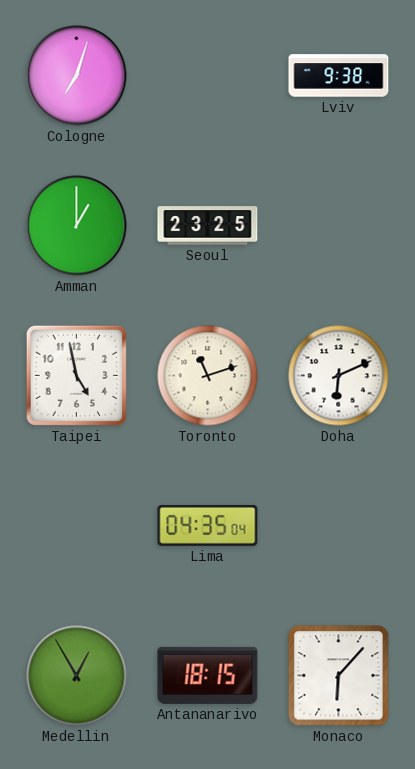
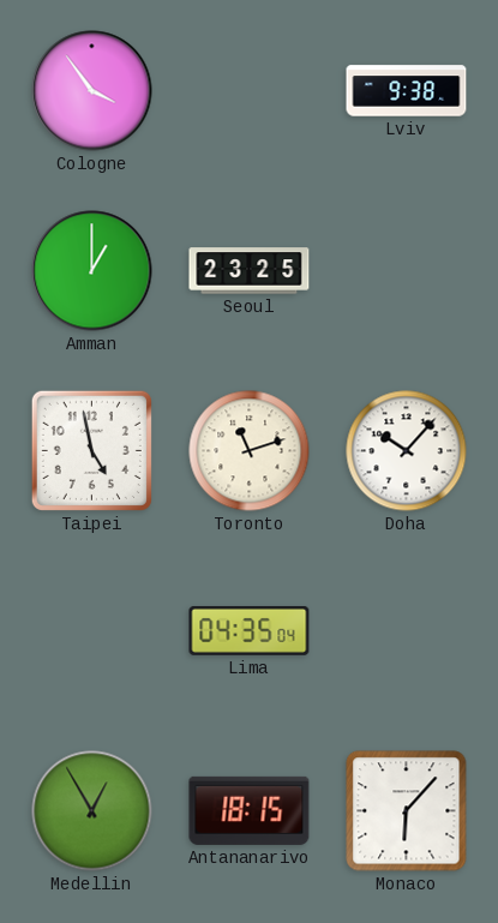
Cologne: 7:03 -> 3:54
Doha: 6:11 -> 10:07
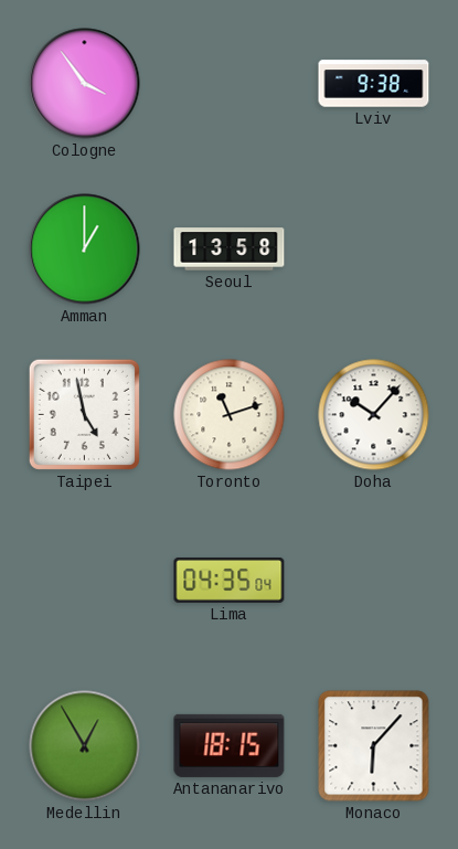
Seoul: 23:25 -> 13:58
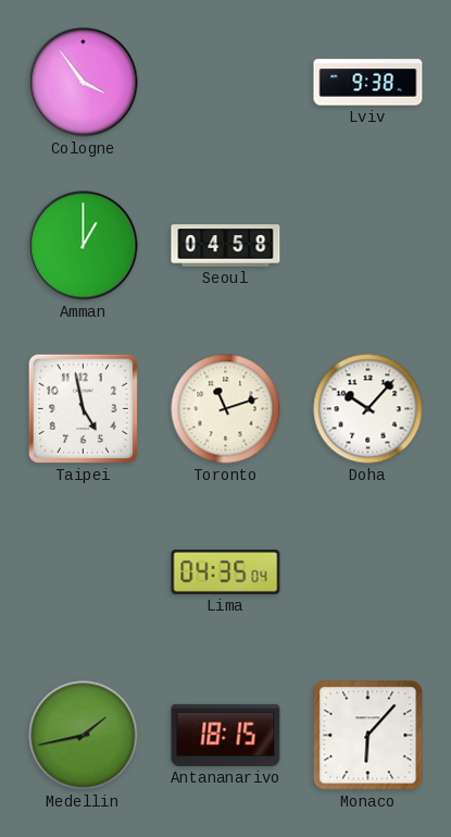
Seoul: 13:58 -> 04:58
Medellin: 12:55 -> 1:43
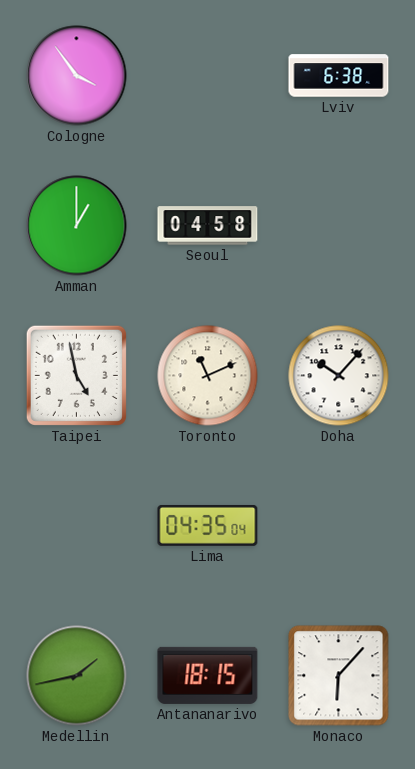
Lviv: 9:38 -> 6:38
Toronto: 11:12 -> 11:11
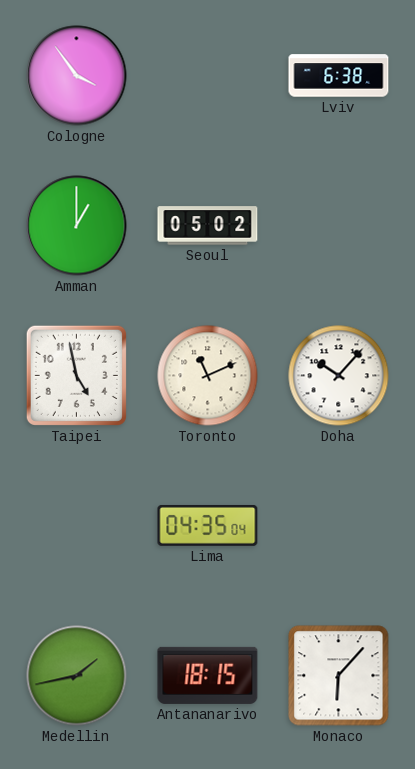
Seoul: 04:58 -> 05:02
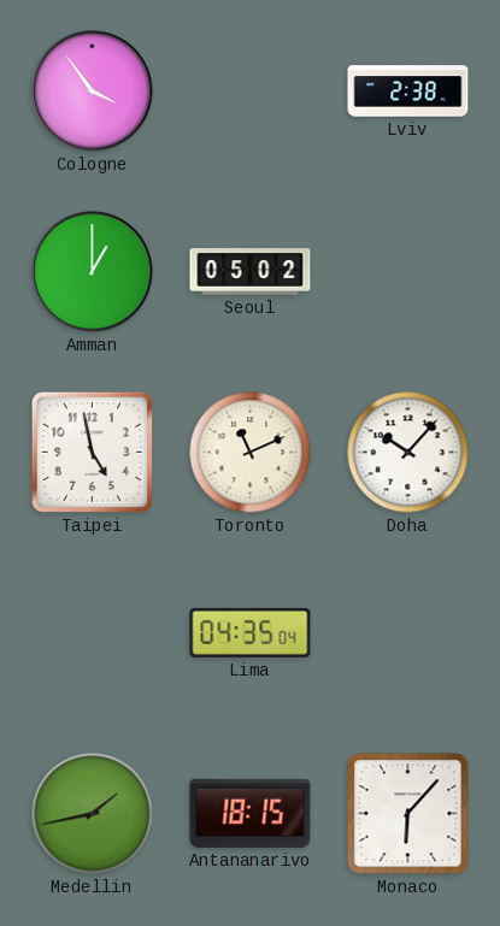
Lviv: 6:38 -> 2:38
